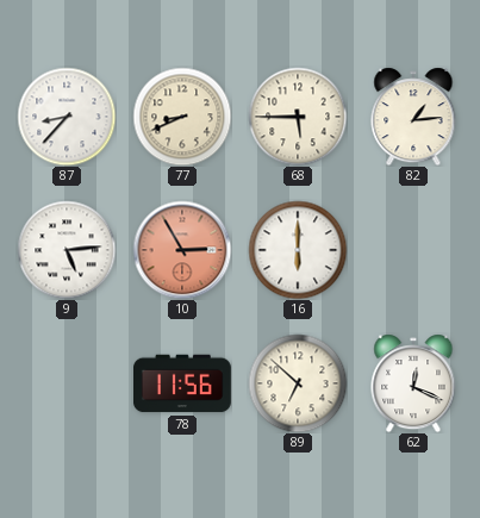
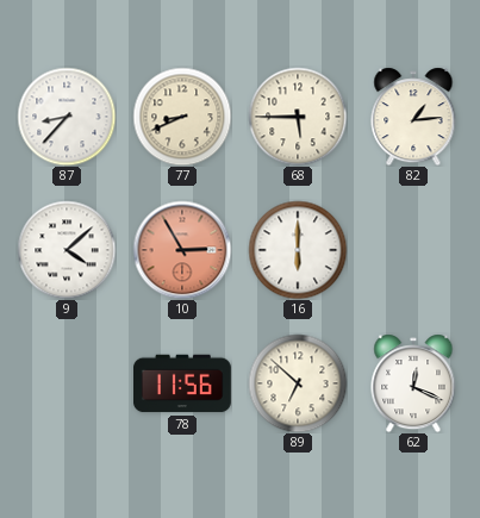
9: 5:14 -> 4:08
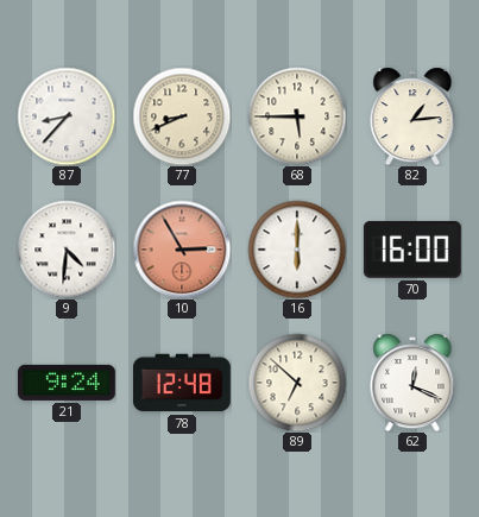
9: 4:08 -> 4:31
70: none -> 16:00
21: none -> 9:24
78: 11:56 -> 12:48
